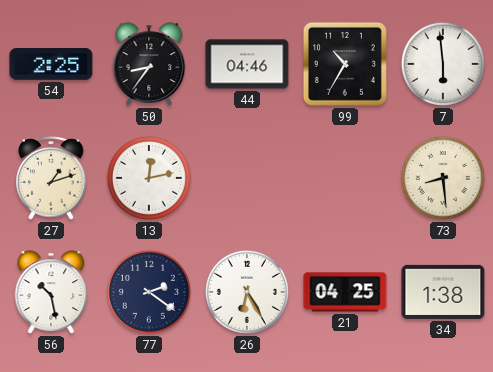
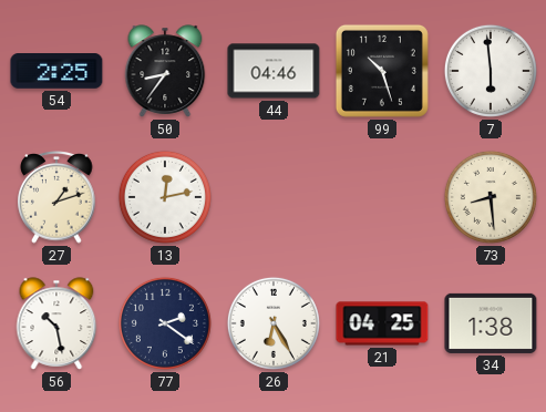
99: 10:35 -> 10:27
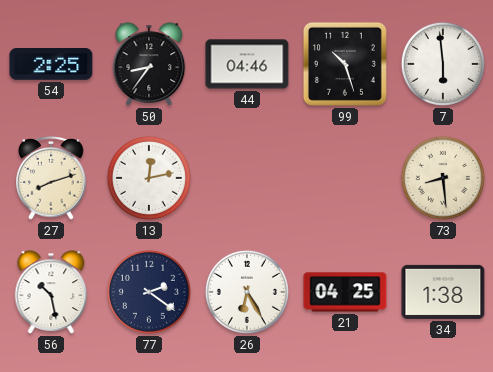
27: 1:12 -> 8:12
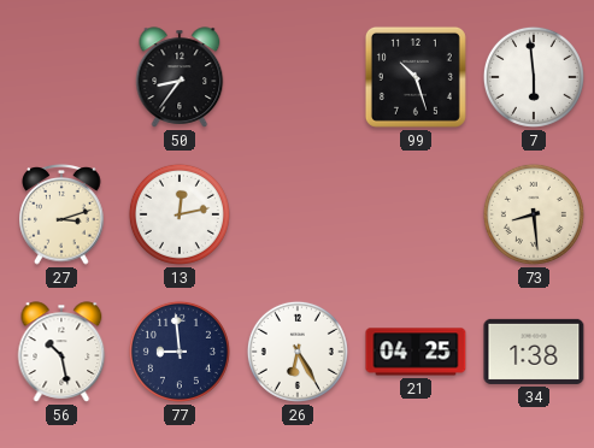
54: 2:25 -> none
44: 04:46 -> none
27: 8:12 -> 3:12
77: 2:21 -> 8:59
